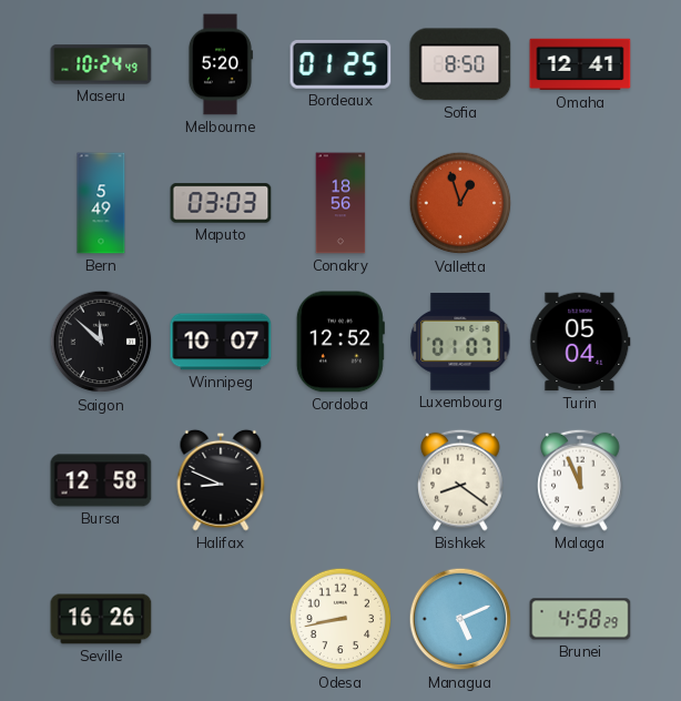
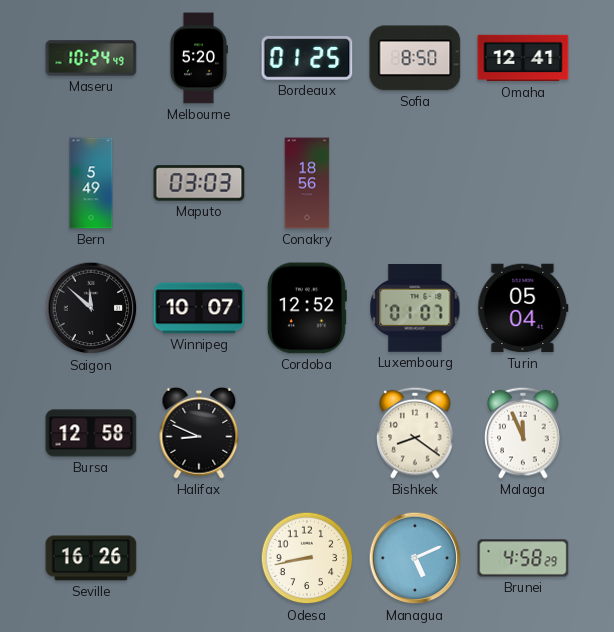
Valletta: 12:57 -> none
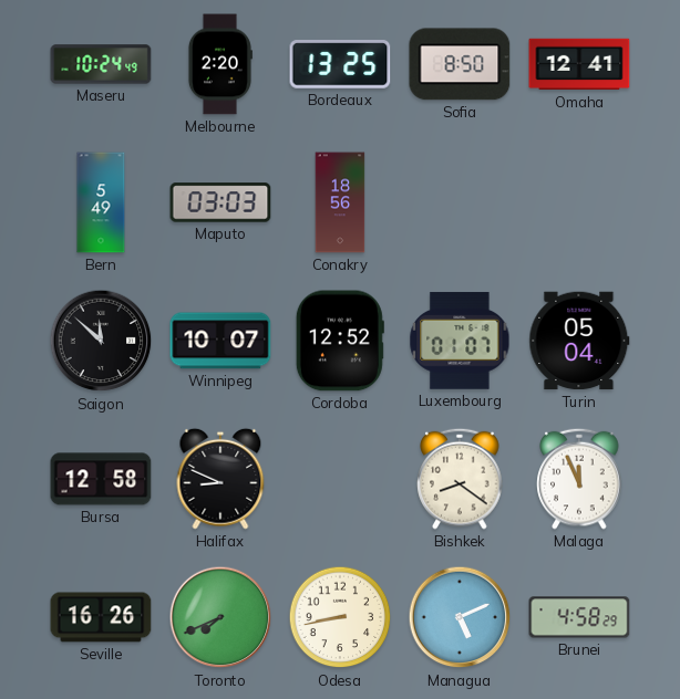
Melbourne: 5:20 -> 2:20
Bordeaux: 01:25 -> 13:25
Toronto: none -> 7:41
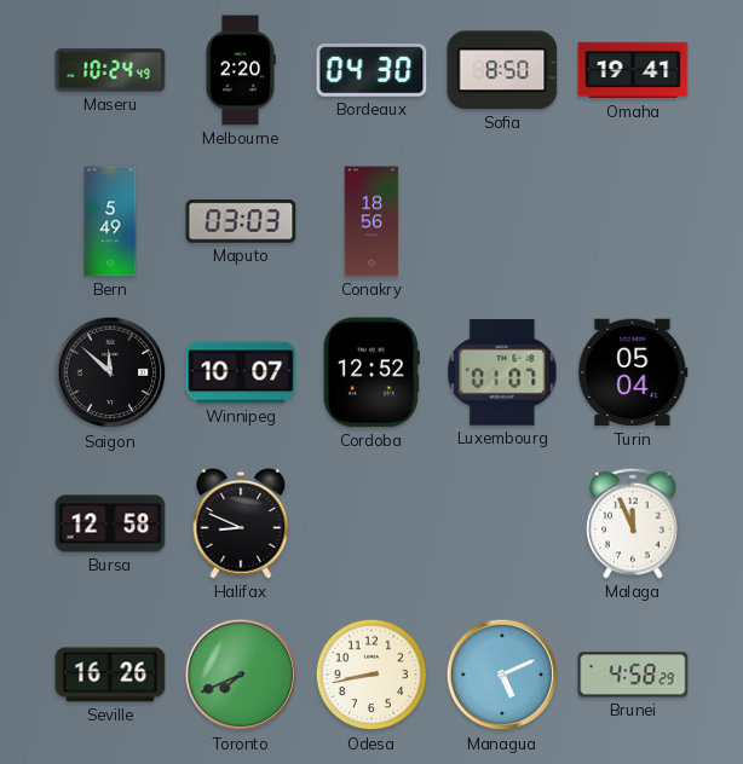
Bordeaux: 13:25 -> 04:30
Omaha: 12:41 -> 19:41
Bishkek: 8:21 -> none
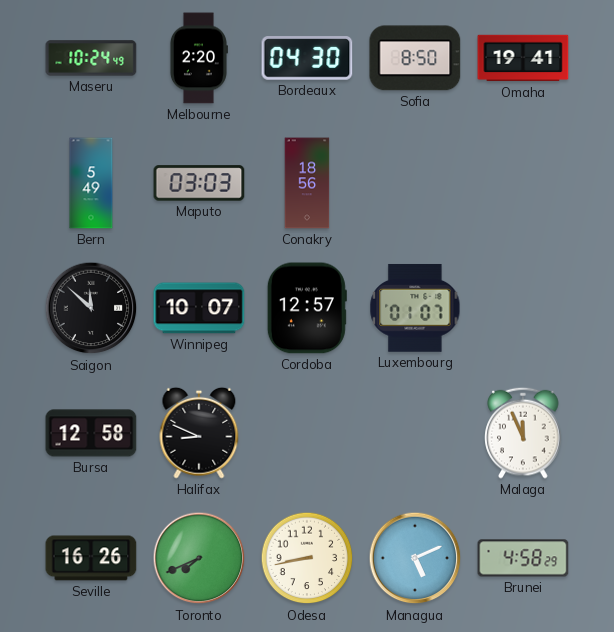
Cordoba: 12:52 -> 12:57
Turin: 05:04 -> none
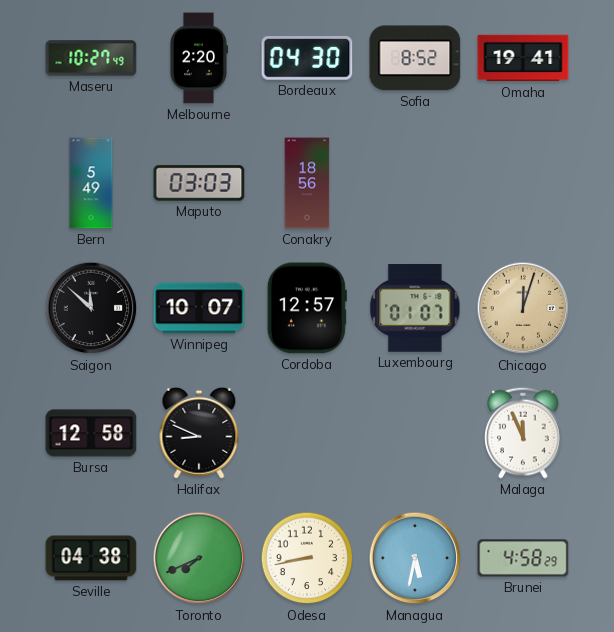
Maseru: 10:24 -> 10:27
Sofia: 8:50 -> 8:52
Chicago: none -> 12:03
Seville: 16:26 -> 04:38
Managua: 5:11 -> 5:32
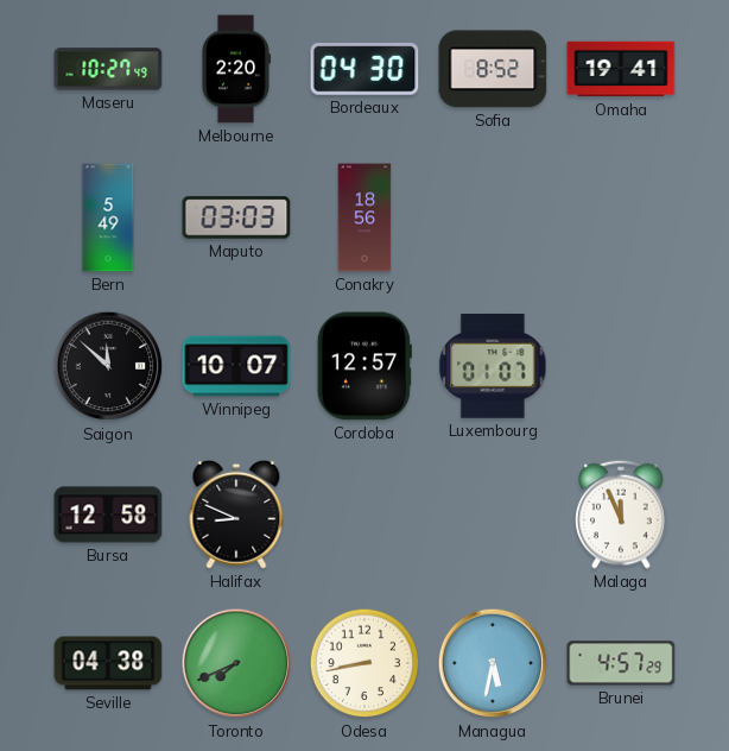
Chicago: 12:03 -> none
Brunei: 4:58 -> 4:57
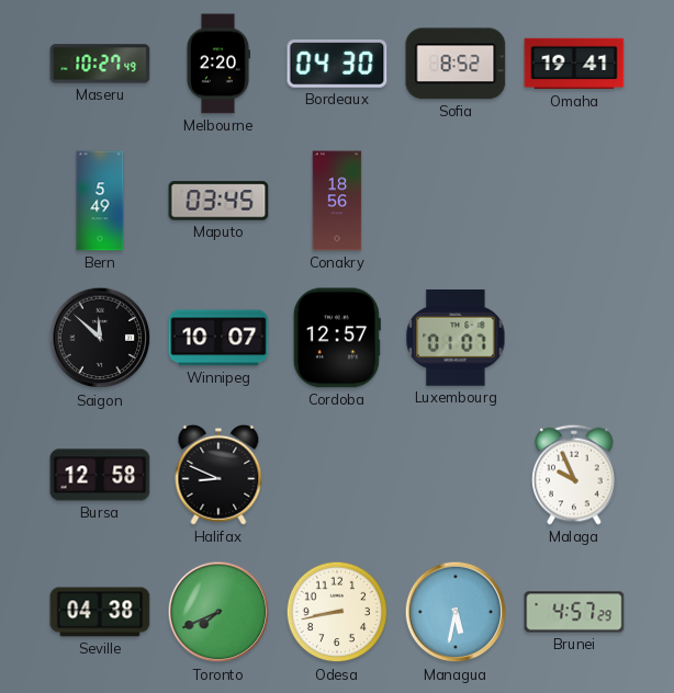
Maputo: 03:03 -> 03:45
Malaga: 11:56 -> 9:56
